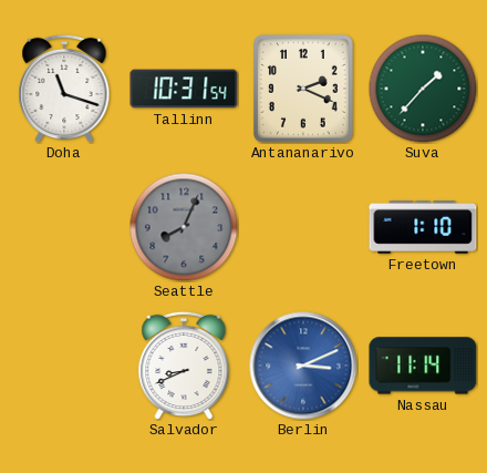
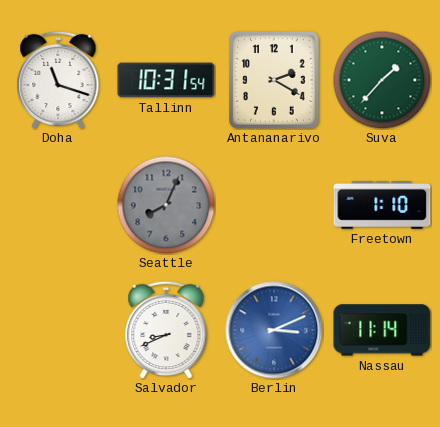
Antananarivo: 2:19 -> 2:20
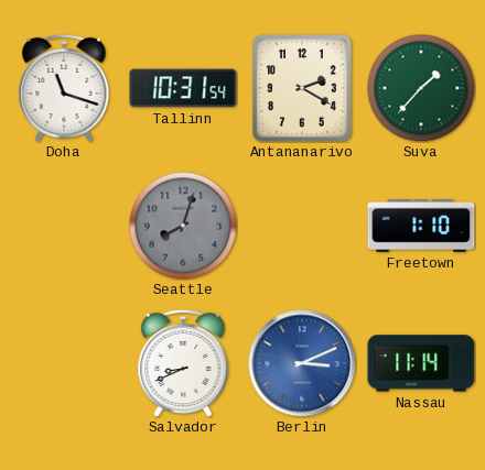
Seattle: 8:04 -> 8:03
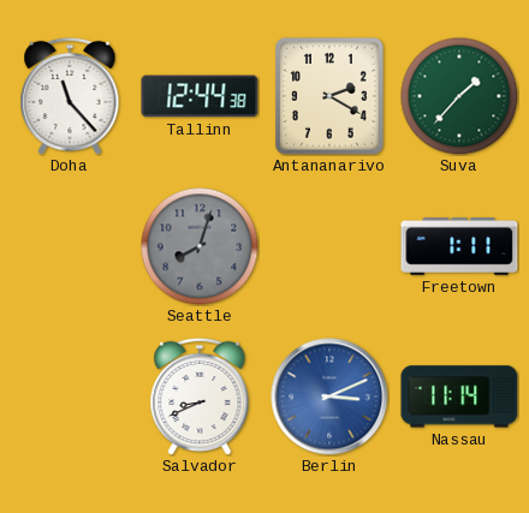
Doha: 11:18 -> 11:23
Tallinn: 10:31 -> 12:44
Freetown: 1:10 -> 1:11
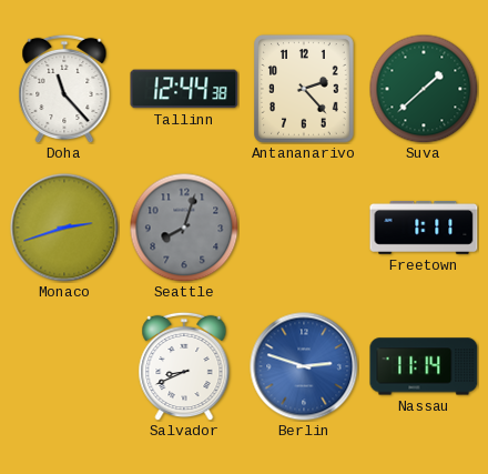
Antananarivo: 2:20 -> 2:23
Suva: 1:37 -> 1:38
Monaco: none -> 2:42
Berlin: 3:11 -> 2:48
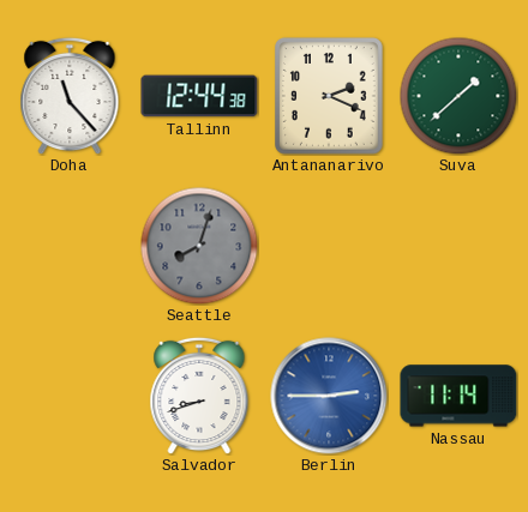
Antananarivo: 2:23 -> 2:19
Monaco: 2:42 -> none
Freetown: 1:11 -> none
Salvador: 8:41 -> 8:42
Berlin: 2:48 -> 2:45
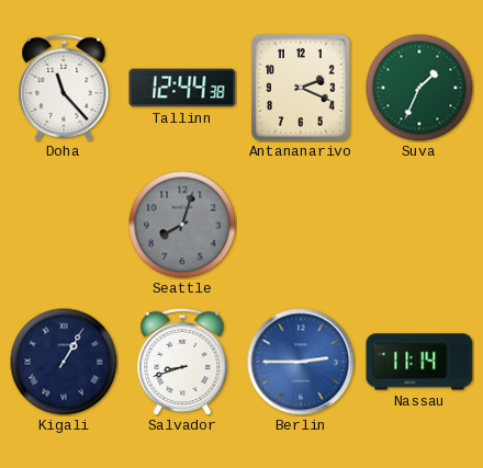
Suva: 1:38 -> 1:34
Kigali: none -> 1:05
